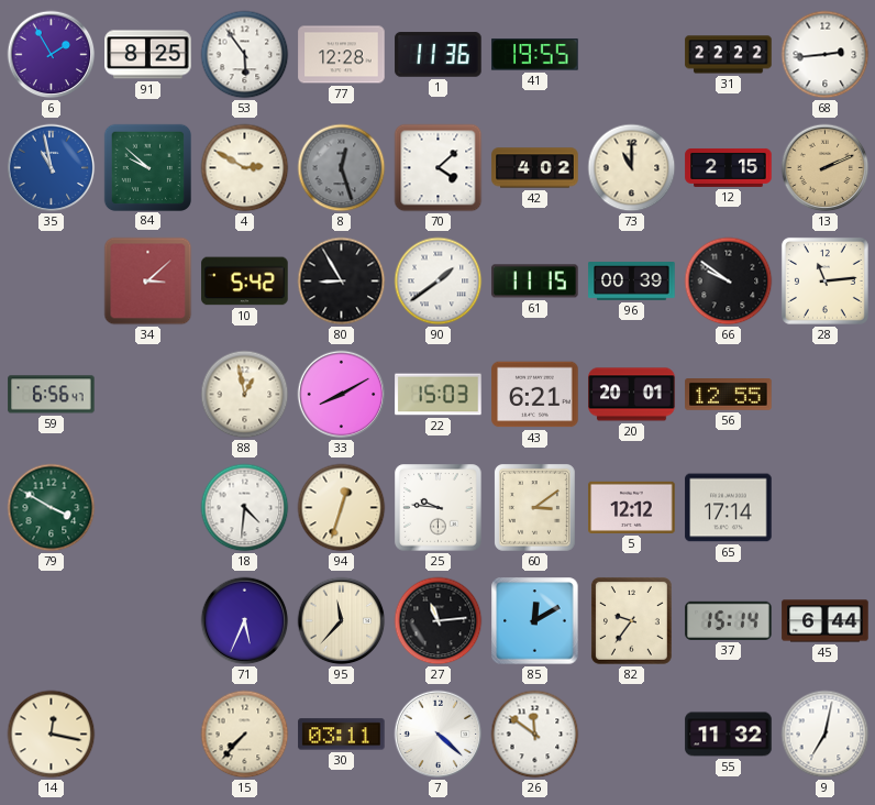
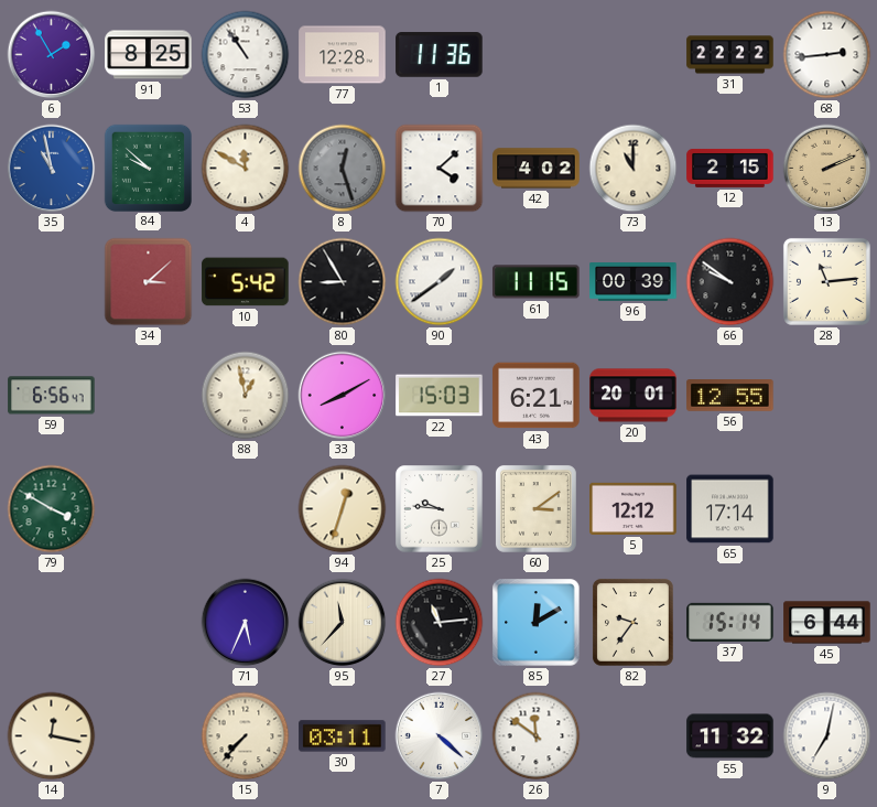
53: 5:54 -> 10:54
41: 19:55 -> none
4: 2:50 -> 11:50
18: 4:31 -> none
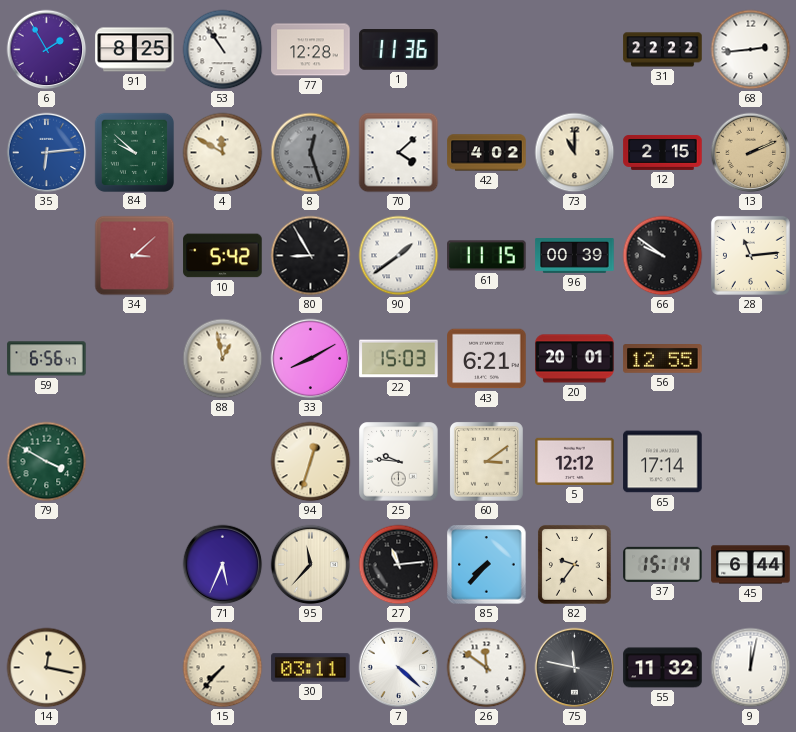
35: 10:58 -> 6:14
85: 12:10 -> 7:37
75: none -> 11:47
9: 7:02 -> 12:02
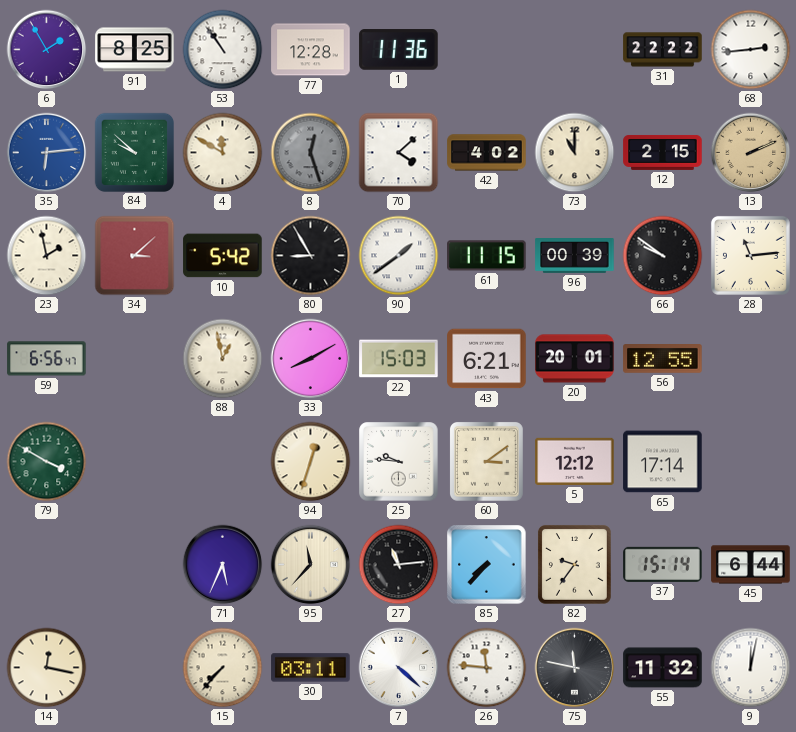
23: none -> 1:58
26: 11:51 -> 11:46
